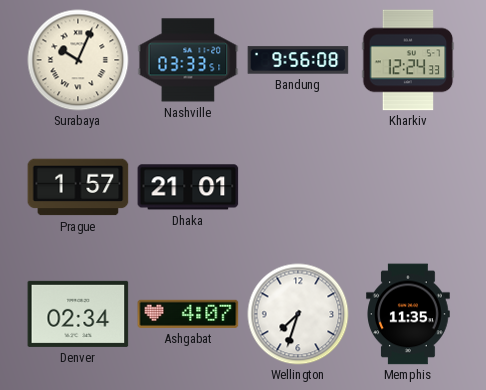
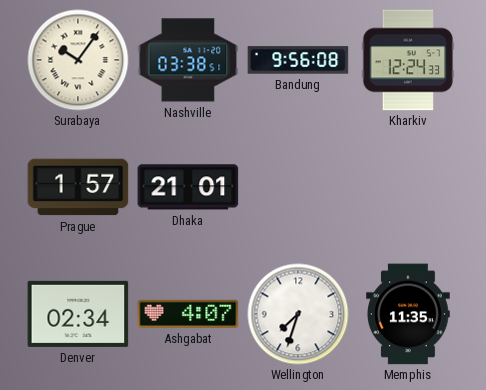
Surabaya: 10:04 -> 10:06
Nashville: 03:33 -> 03:38
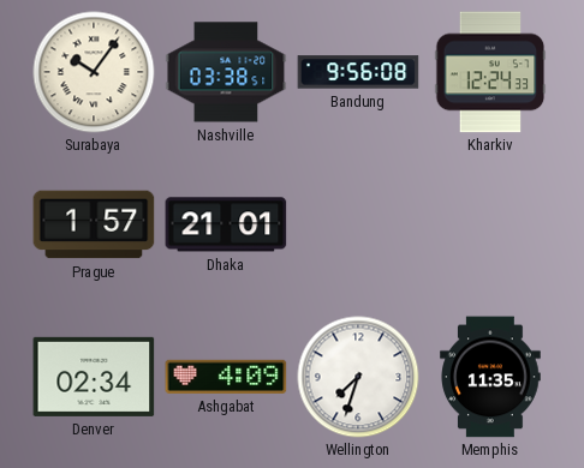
Ashgabat: 4:07 -> 4:09
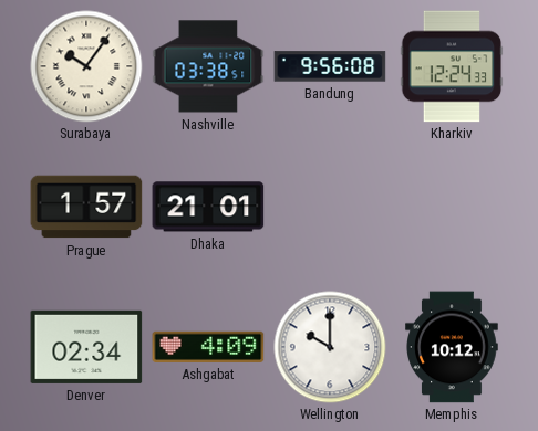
Wellington: 7:33 -> 10:00
Memphis: 11:35 -> 10:12
